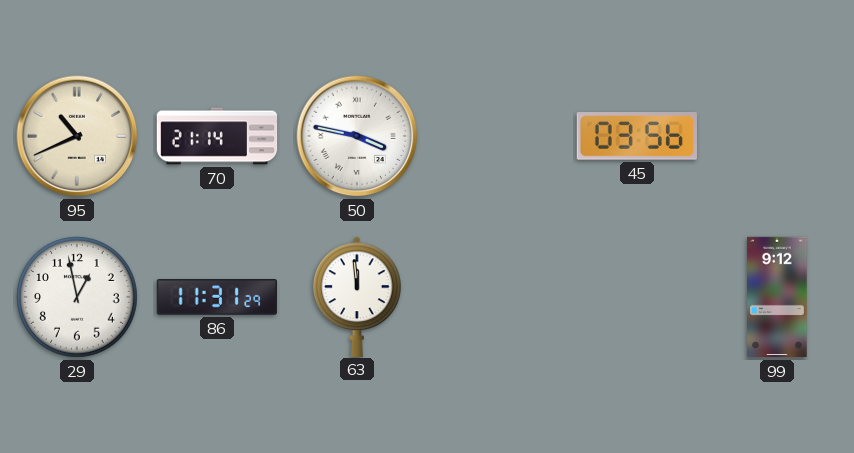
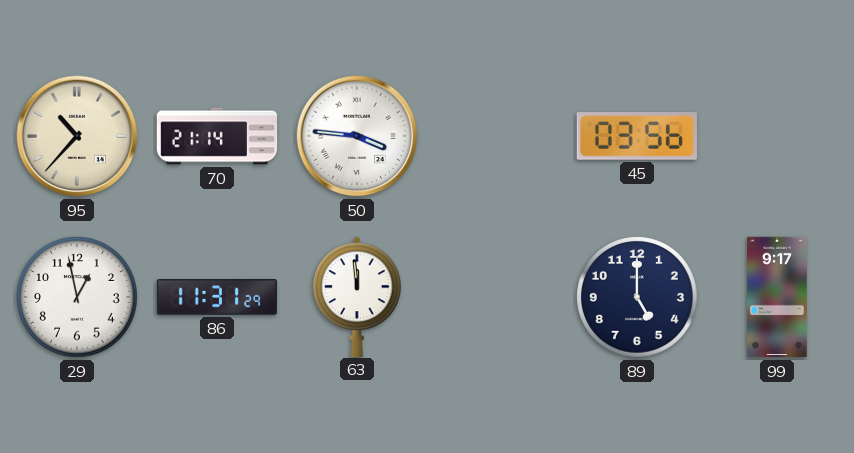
95: 10:41 -> 10:37
50: 3:47 -> 3:46
89: none -> 5:00
99: 9:12 -> 9:17
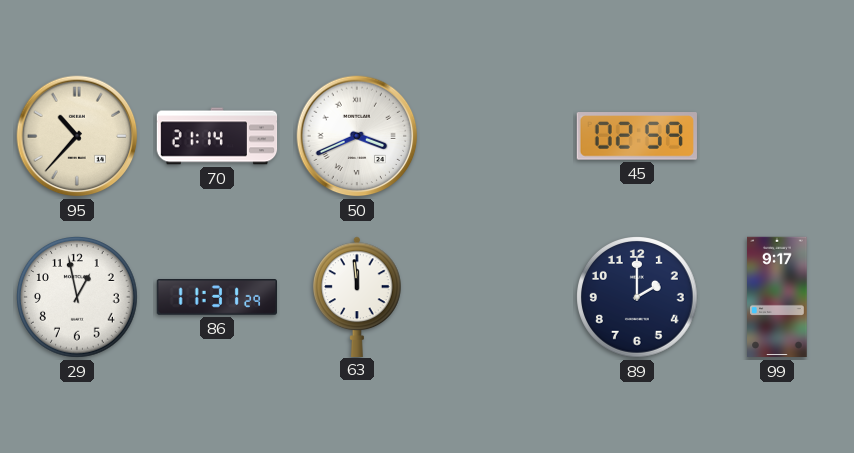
50: 3:46 -> 3:41
45: 03:56 -> 02:59
89: 5:00 -> 2:00
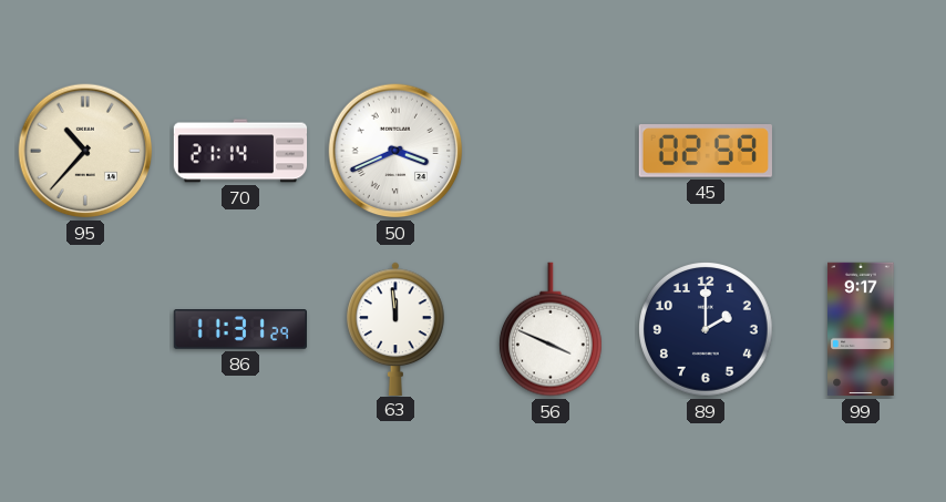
29: 12:58 -> none
56: none -> 3:49
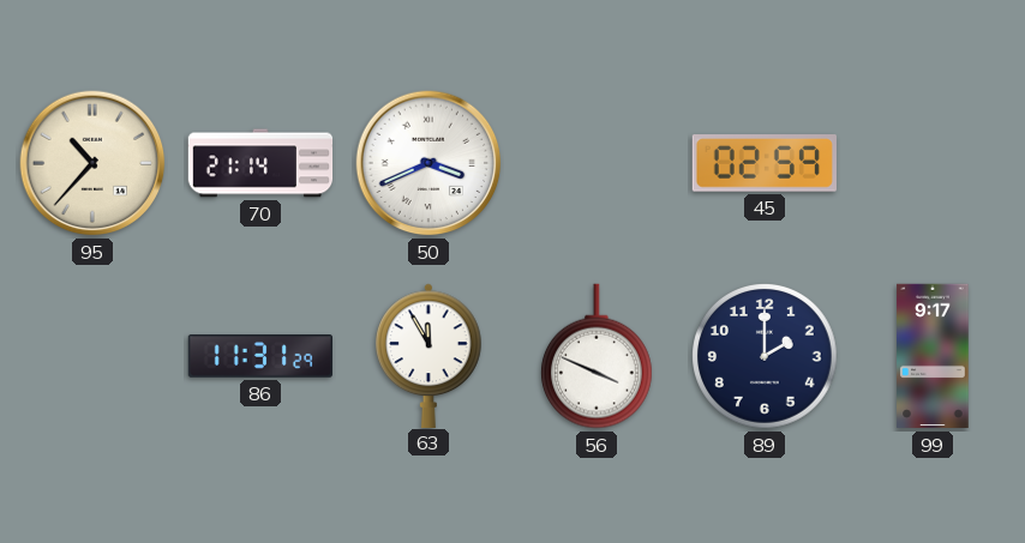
63: 11:59 -> 11:55
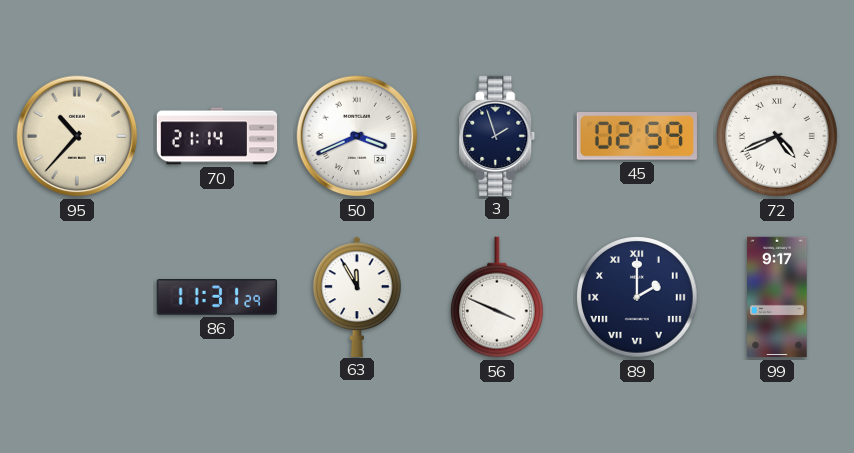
3: none -> 1:57
72: none -> 4:41
89 numerals: Arabic -> Roman
